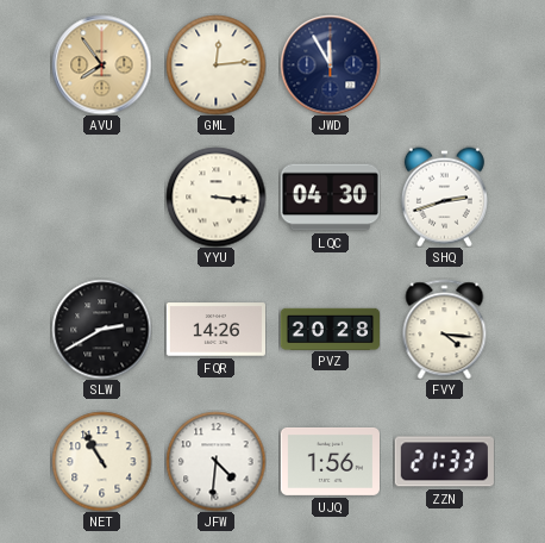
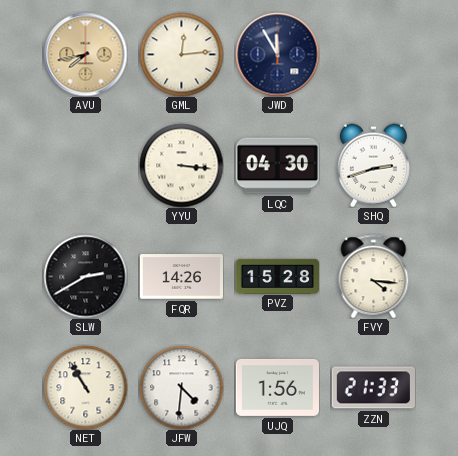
AVU: 7:54 -> 7:43
PVZ: 20:28 -> 15:28
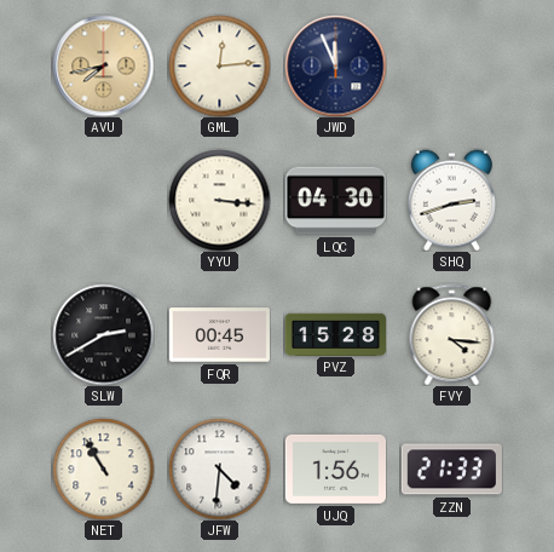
JWD: 11:55 -> 11:56
FQR: 14:26 -> 00:45
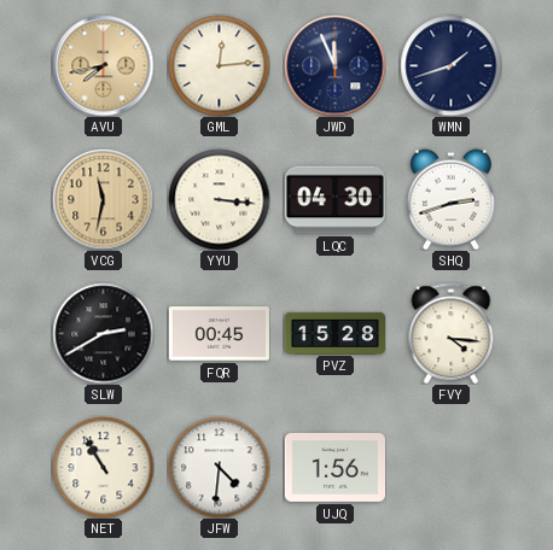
WMN: none -> 1:42
VCG: none -> 11:32
ZZN: 21:33 -> none
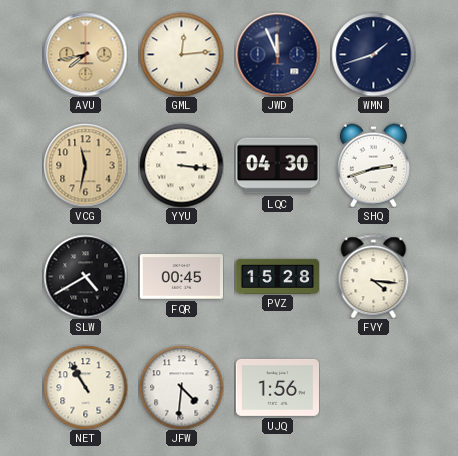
SLW: 2:40 -> 4:40
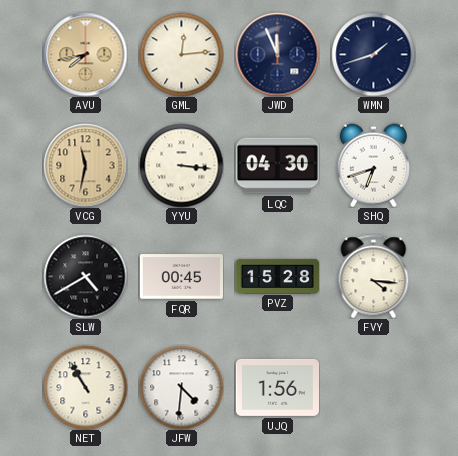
SHQ: 2:42 -> 6:42
